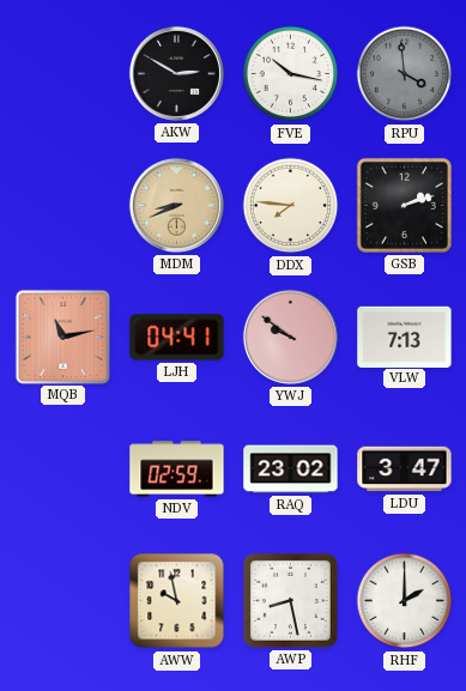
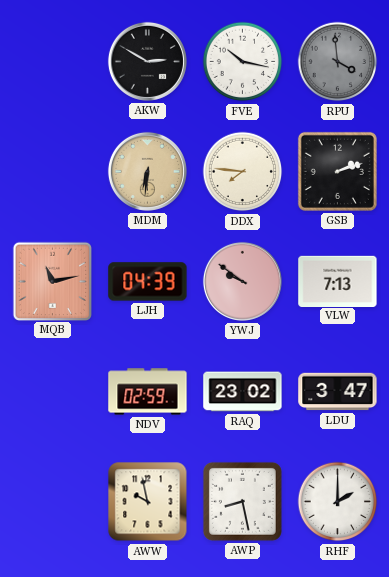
MDM: 8:41 -> 6:31
LJH: 04:41 -> 04:39
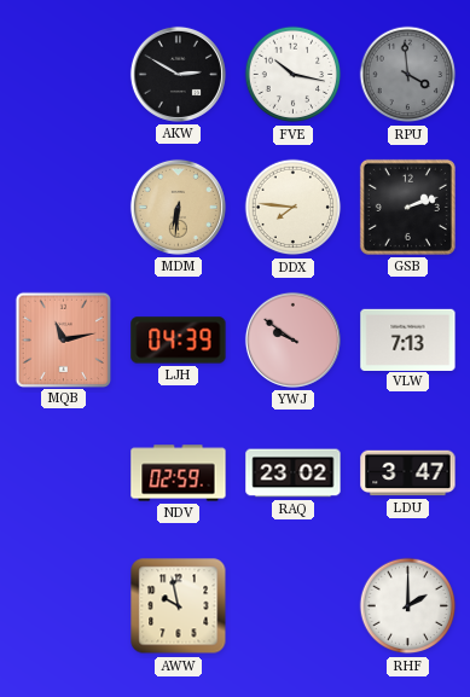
AWP: 8:28 -> none
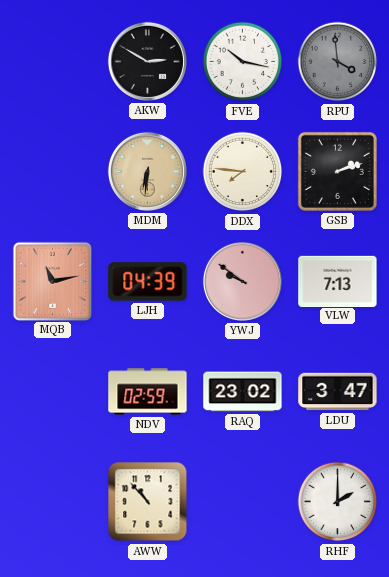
AWW: 9:58 -> 10:53
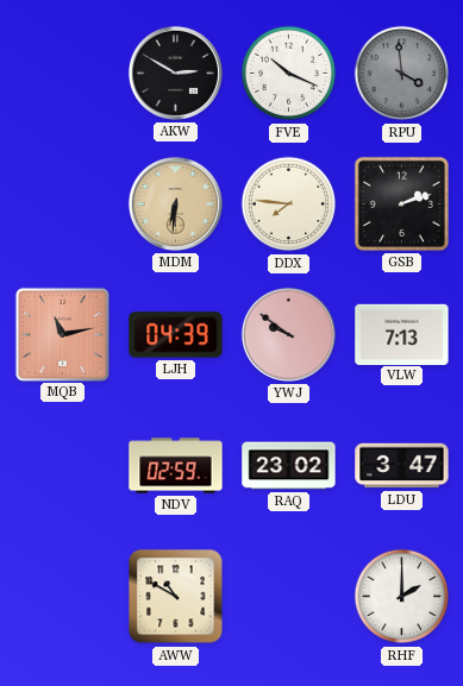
FVE: 10:17 -> 10:19
AWW: 10:53 -> 10:50
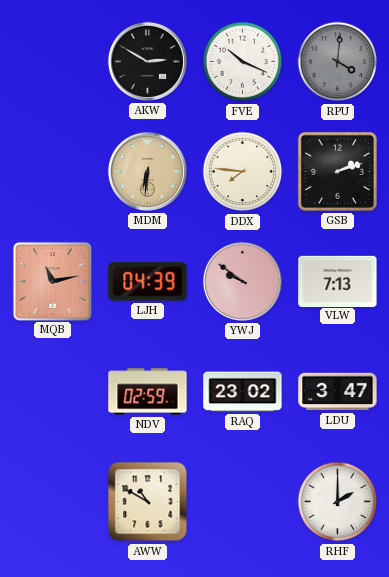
RPU: 3:59 -> 4:01
